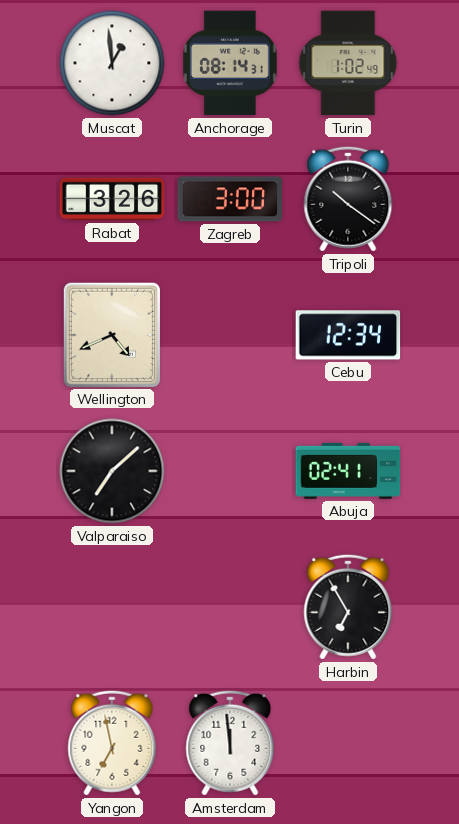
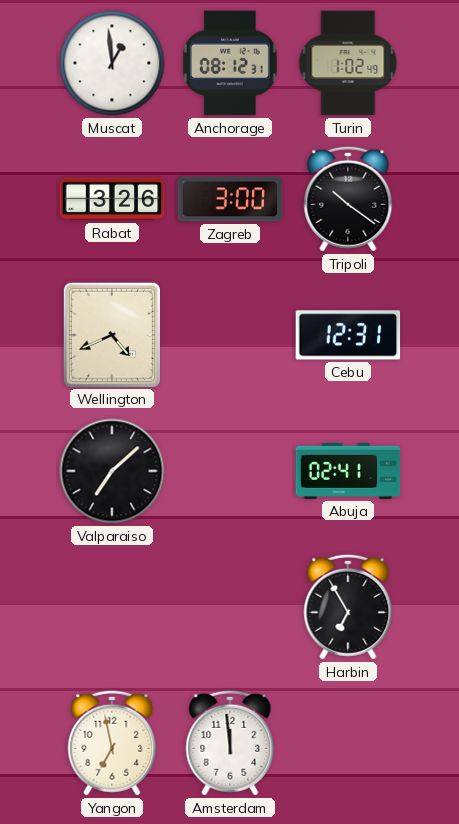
Anchorage: 08:14 -> 08:12
Cebu: 12:34 -> 12:31
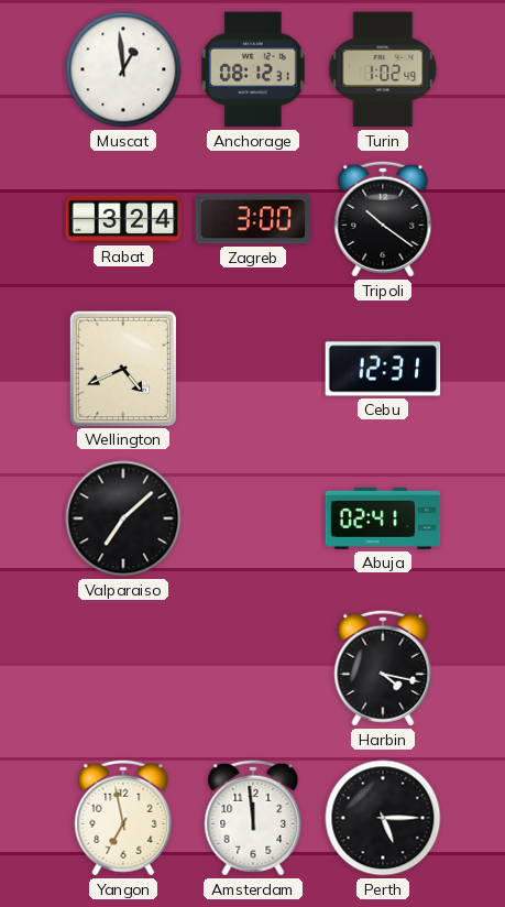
Rabat: 3:26 -> 3:24
Harbin: 6:55 -> 4:17
Perth: none -> 5:15
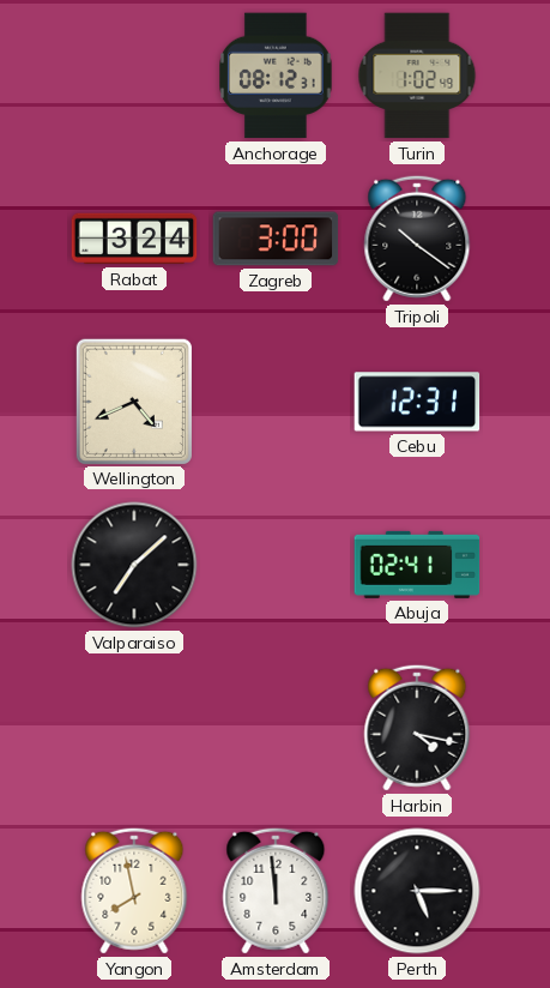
Muscat: 12:59 -> none
Yangon: 6:58 -> 7:58
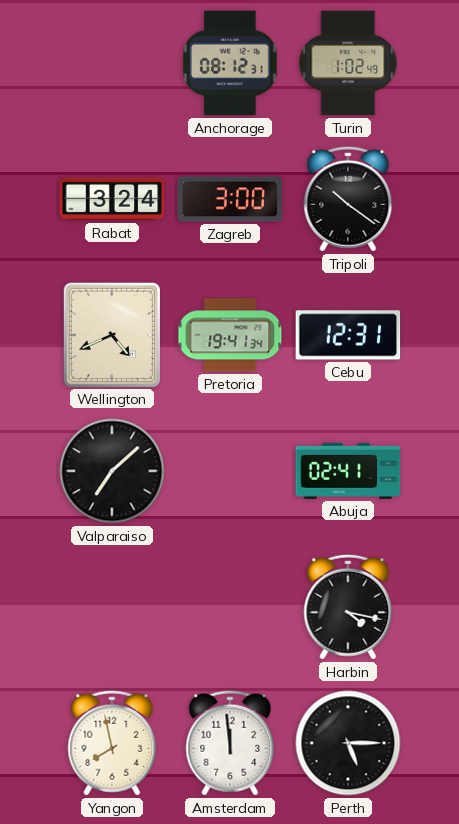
Pretoria: none -> 19:41
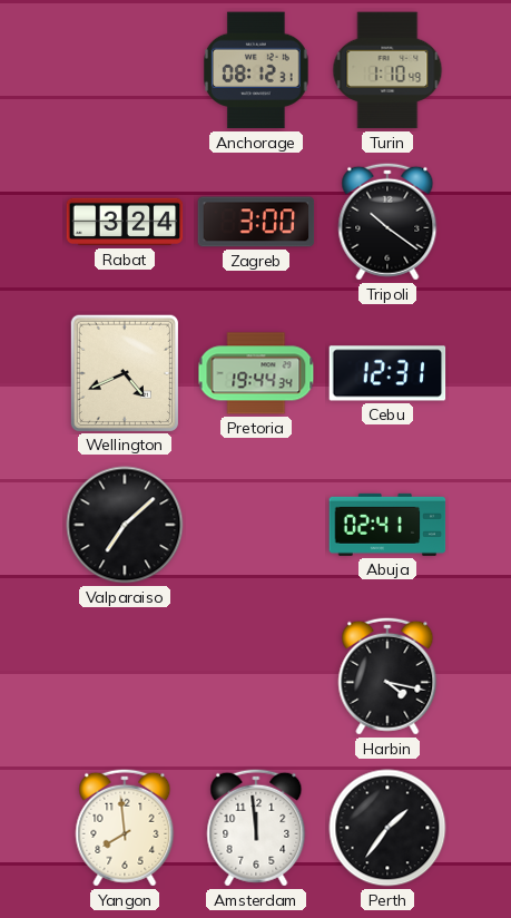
Turin: 1:02 -> 1:10
Pretoria: 19:41 -> 19:44
Yangon: 7:58 -> 7:59
Perth: 5:15 -> 1:36
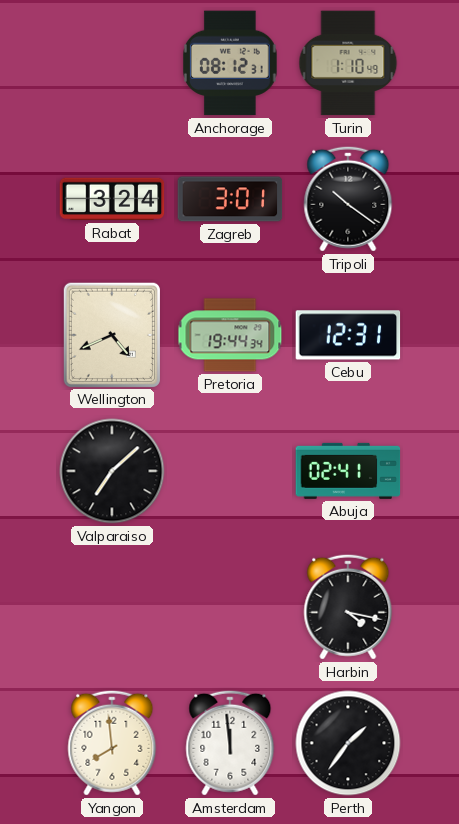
Zagreb: 3:00 -> 3:01
